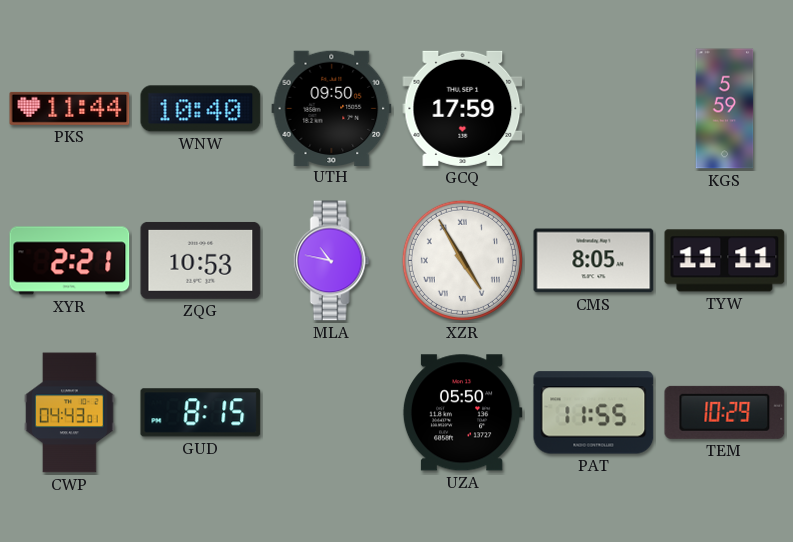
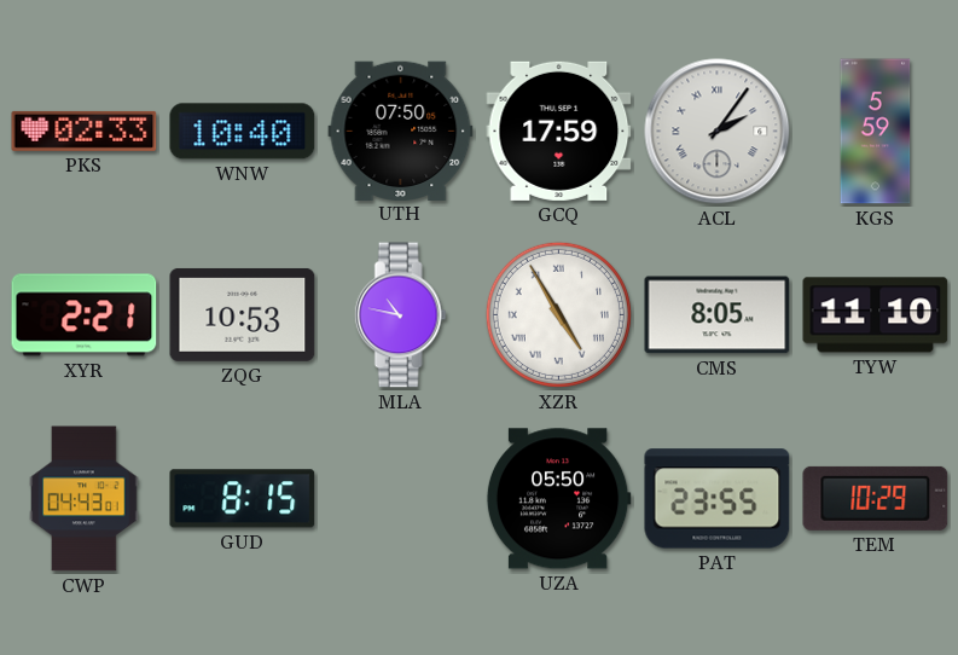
PKS: 11:44 -> 02:33
UTH: 09:50 -> 07:50
ACL: none -> 2:06
TYW: 11:11 -> 11:10
PAT: 11:55 -> 23:55
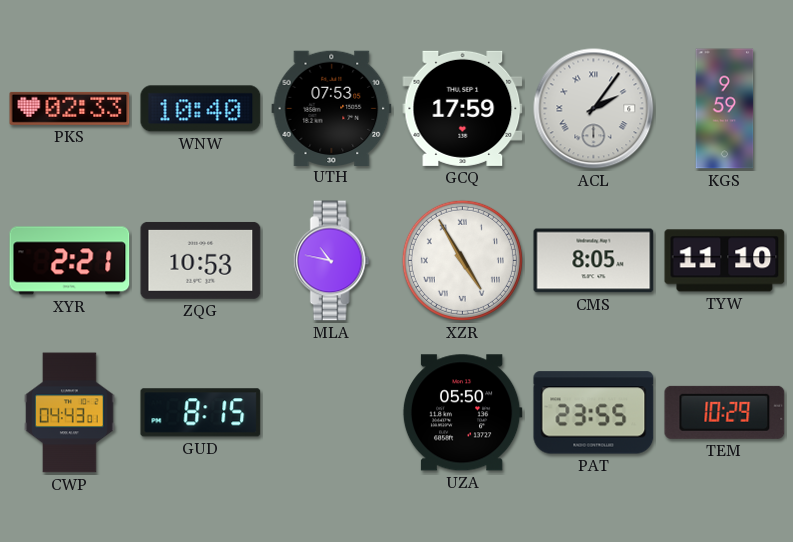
UTH: 07:50 -> 07:53
KGS: 5:59 -> 9:59
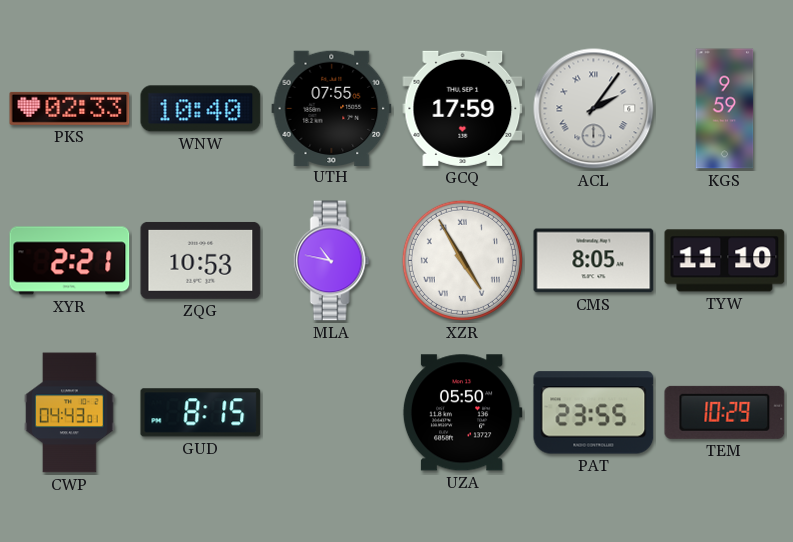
UTH: 07:53 -> 07:55
